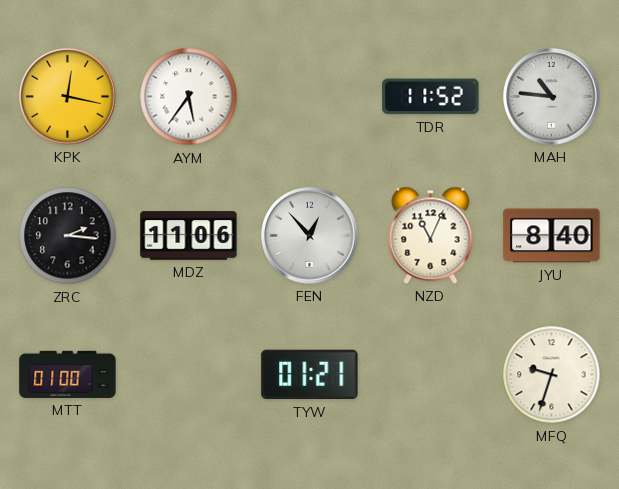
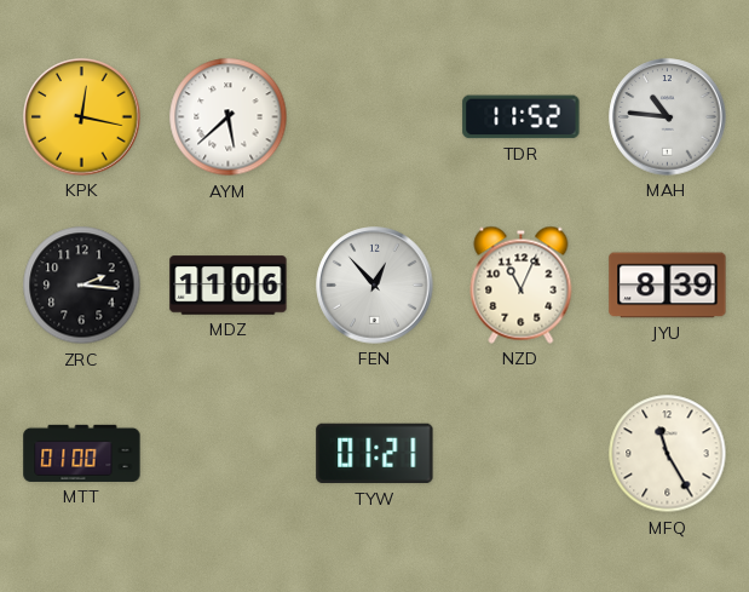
AYM: 5:36 -> 5:38
JYU: 8:40 -> 8:39
MFQ: 9:33 -> 11:25
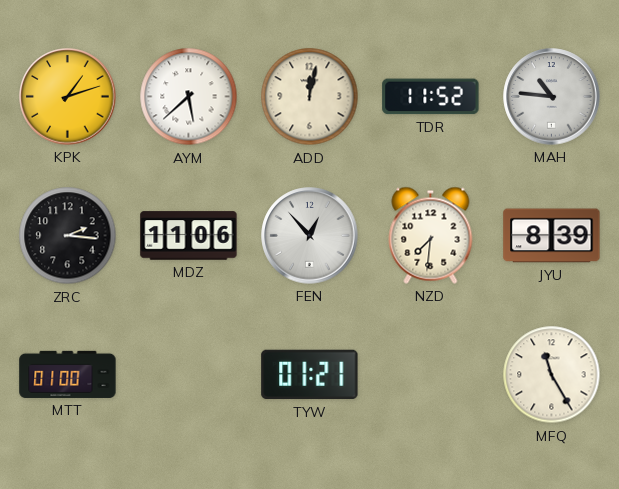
KPK: 12:17 -> 1:12
ADD: none -> 12:02
NZD: 11:04 -> 7:31
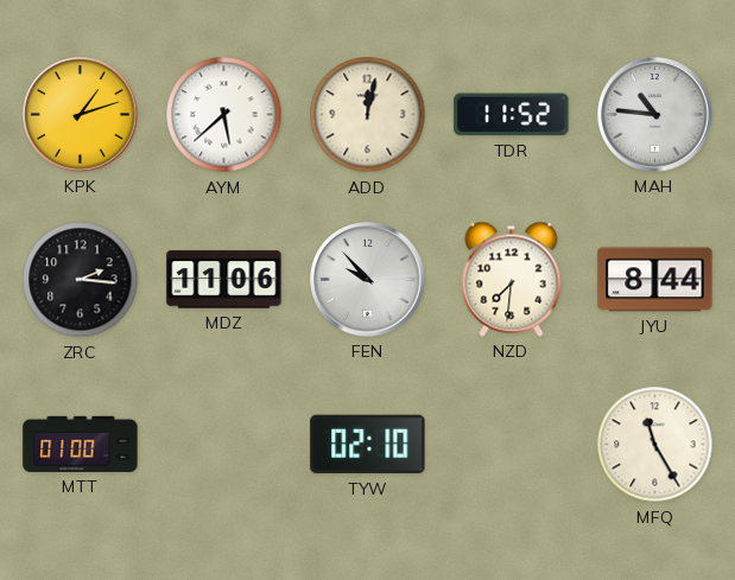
FEN: 12:53 -> 9:53
JYU: 8:39 -> 8:44
TYW: 01:21 -> 02:10
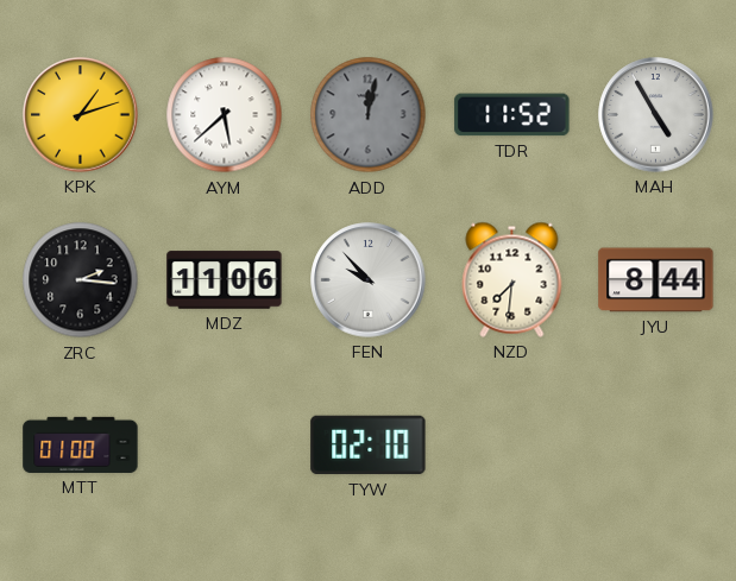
ADD dial: cream -> grey
MAH: 10:46 -> 4:55
MFQ: 11:25 -> none
